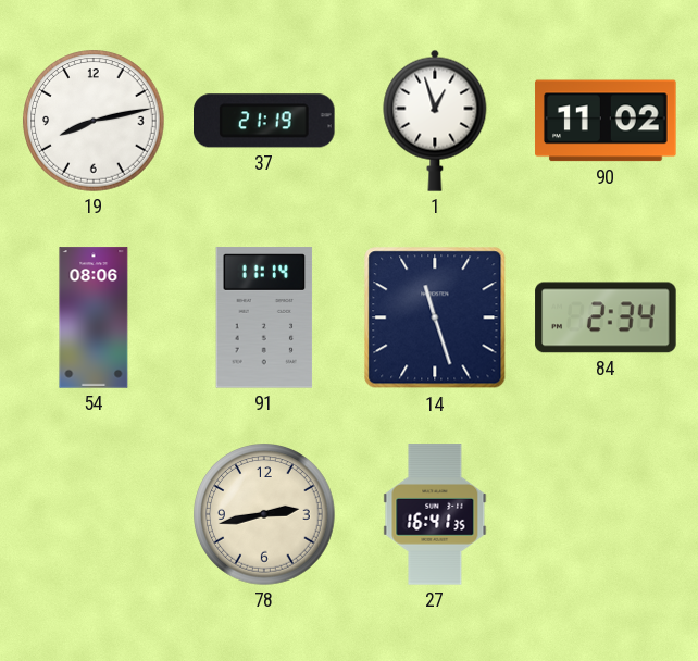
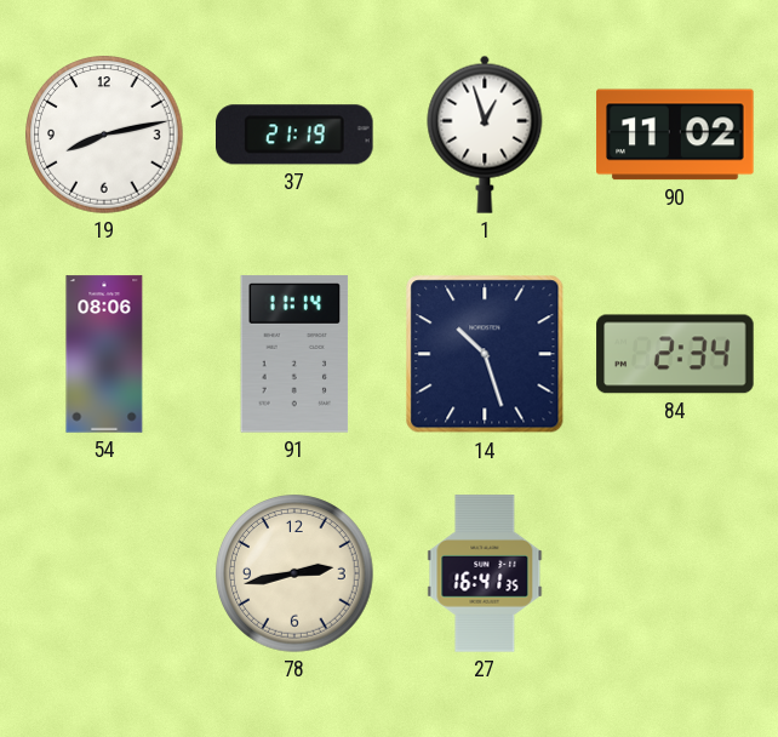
14: 11:27 -> 10:27
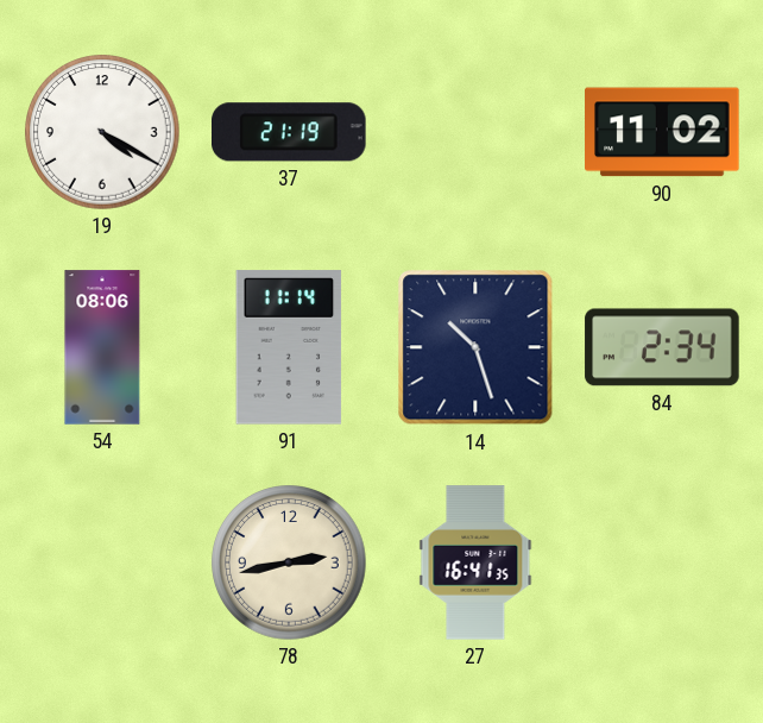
19: 8:13 -> 4:20
1: 12:57 -> none
